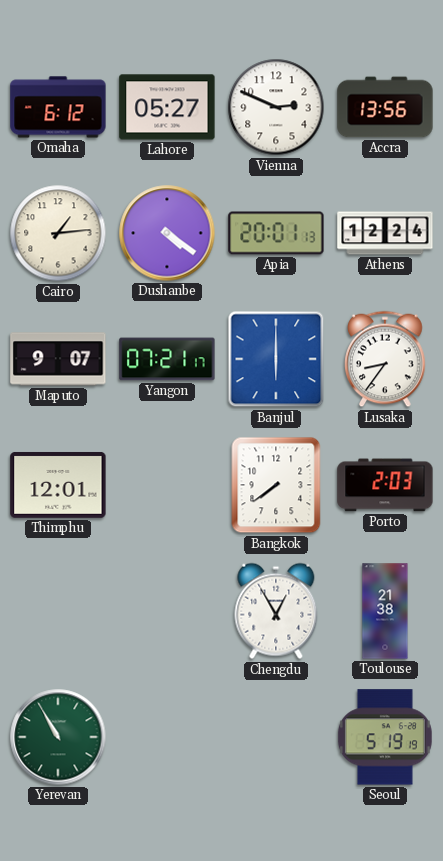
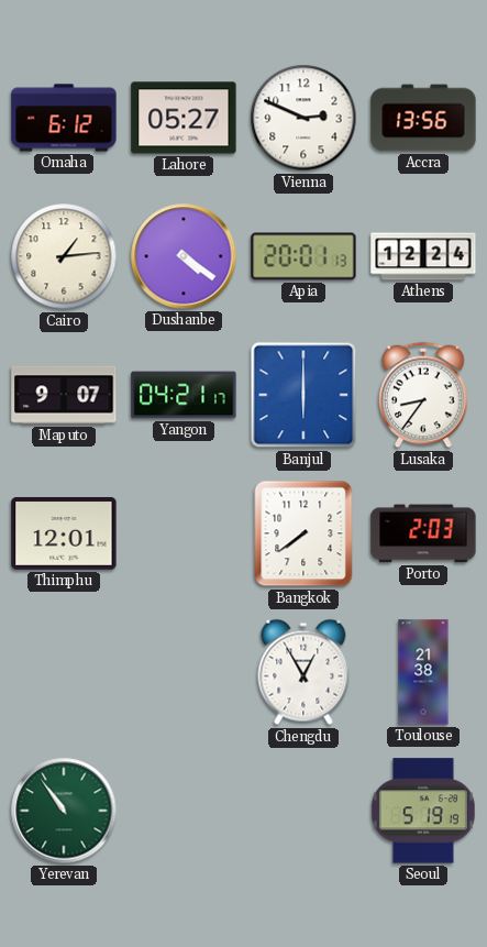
Yangon: 07:21 -> 04:21
Yerevan: 10:55 -> 10:54
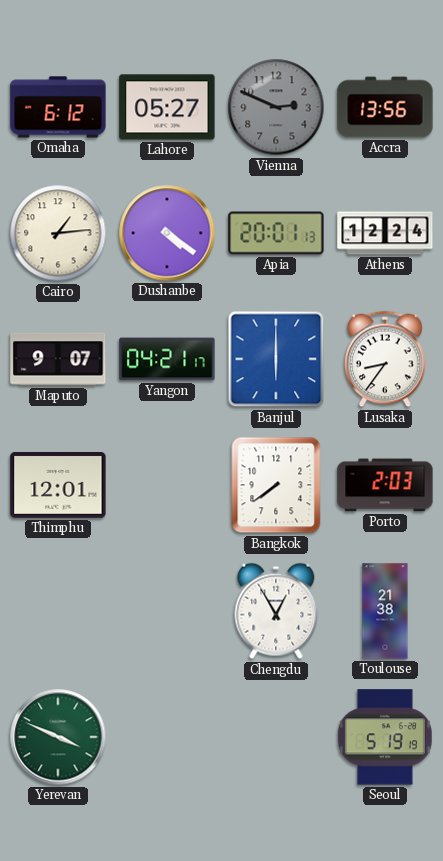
Vienna dial: white -> grey
Yerevan: 10:54 -> 3:49
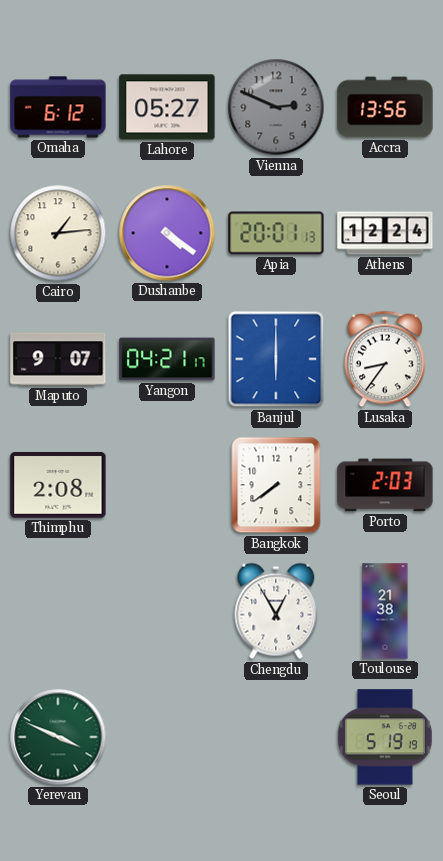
Thimphu: 12:01 -> 2:08
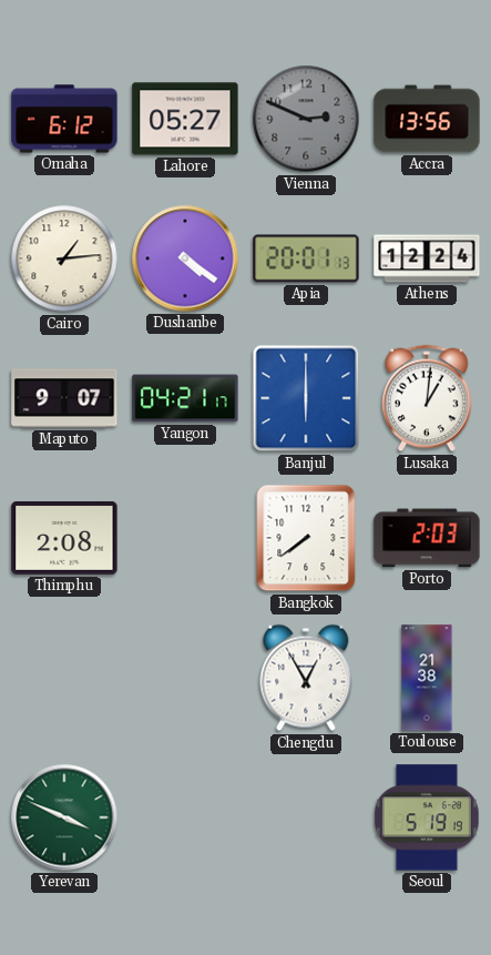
Lusaka: 8:36 -> 1:01
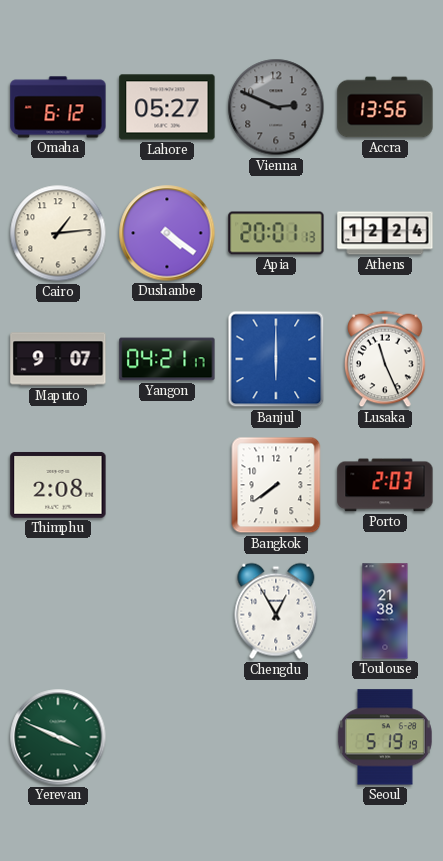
Lusaka: 1:01 -> 11:26
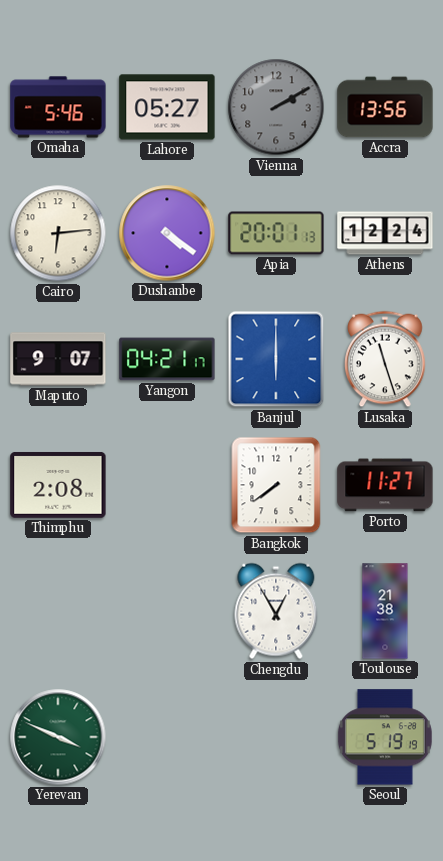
Omaha: 6:12 -> 5:46
Vienna: 2:49 -> 2:10
Cairo: 1:14 -> 6:14
Lusaka: 11:26 -> 11:27
Porto: 2:03 -> 11:27
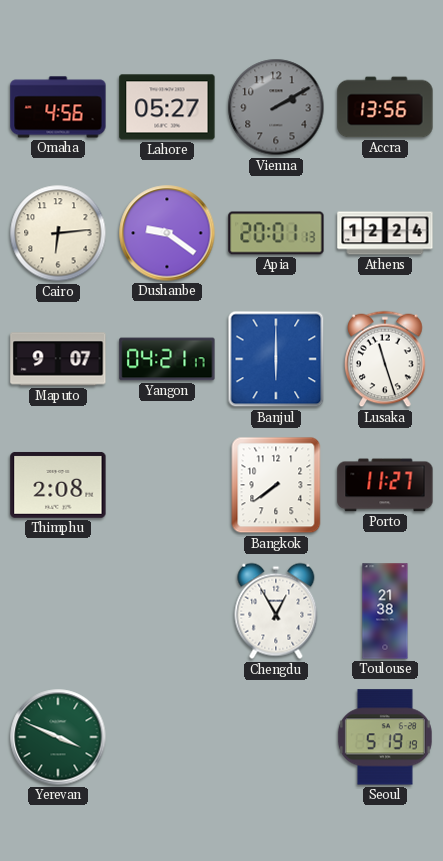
Omaha: 5:46 -> 4:56
Dushanbe: 4:21 -> 9:21
